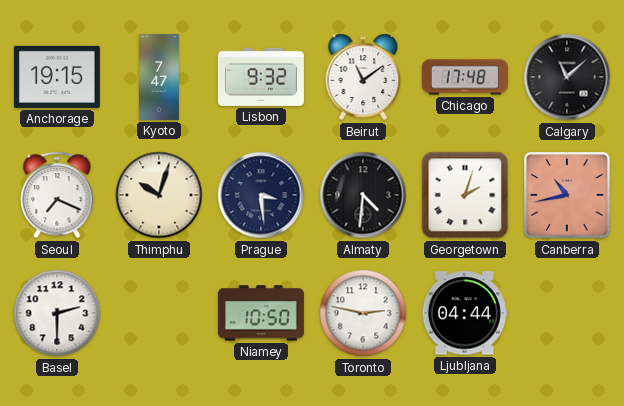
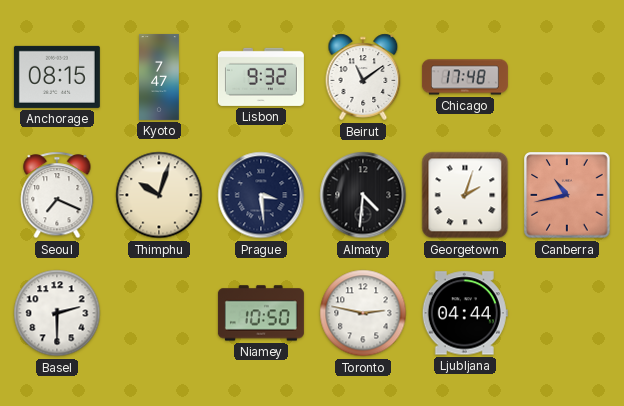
Anchorage: 19:15 -> 08:15
Calgary: 11:08 -> none
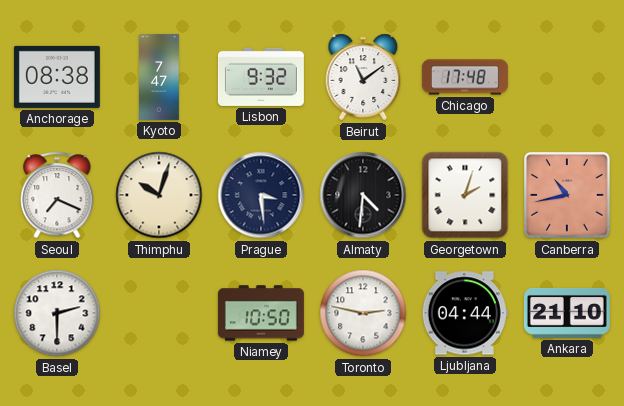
Anchorage: 08:15 -> 08:38
Ankara: none -> 21:10
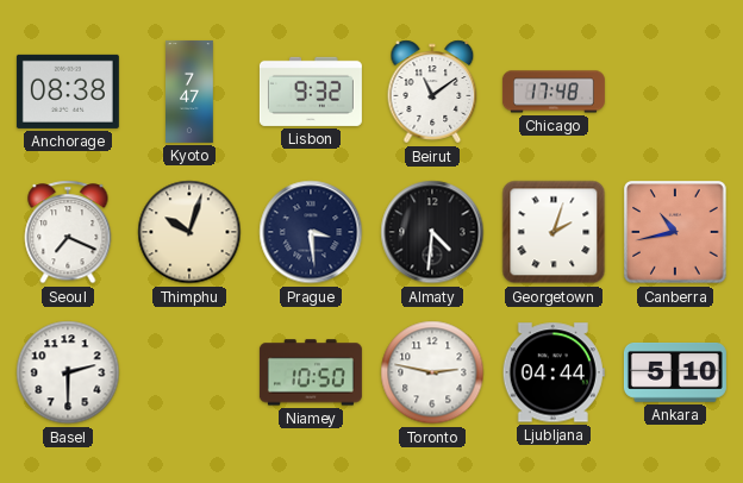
Ankara: 21:10 -> 5:10
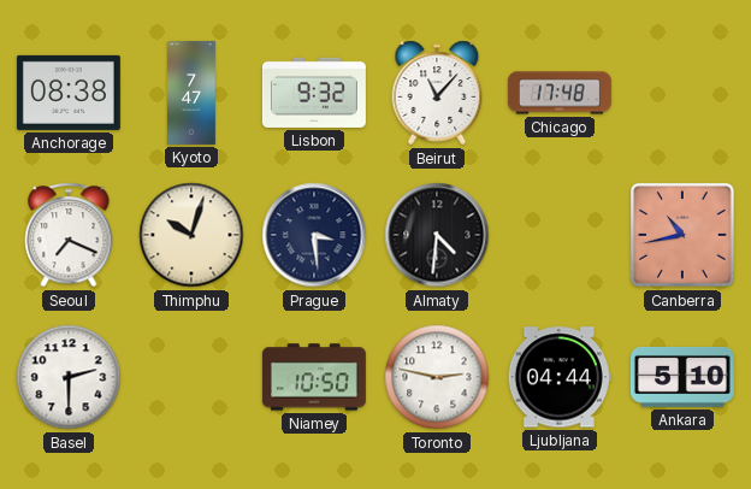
Beirut: 11:09 -> 11:07
Georgetown: 2:03 -> none
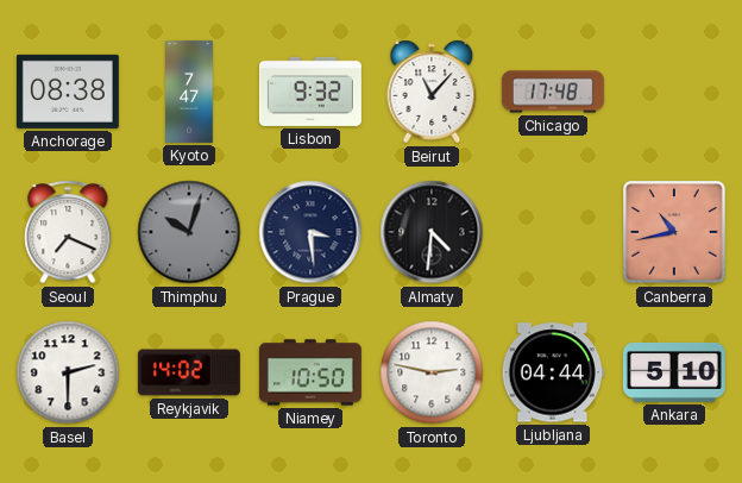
Thimphu dial: cream -> grey
Reykjavik: none -> 14:02
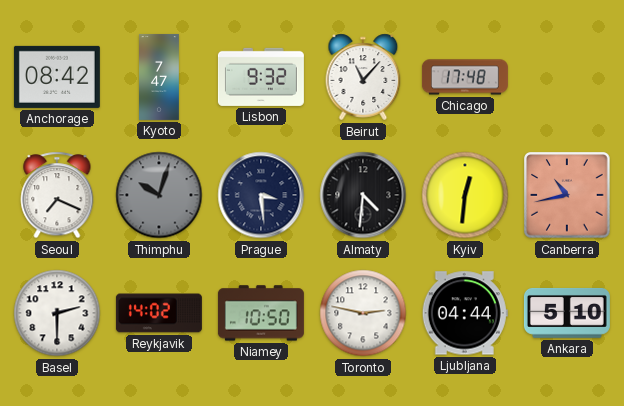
Anchorage: 08:38 -> 08:42
Kyiv: none -> 12:31
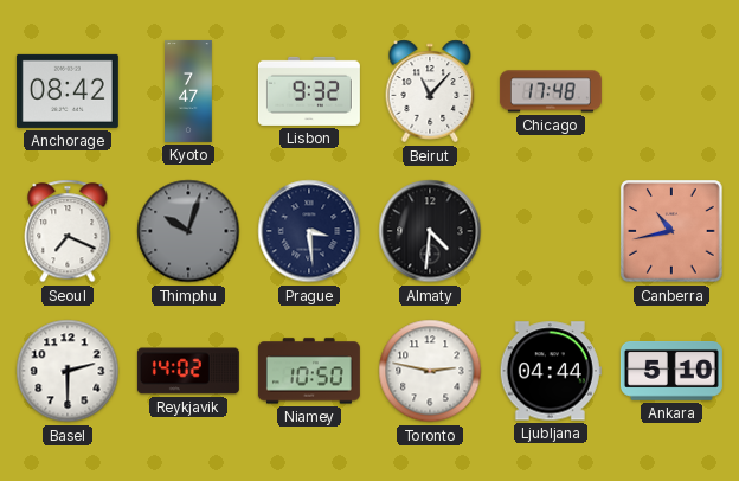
Kyiv: 12:31 -> none
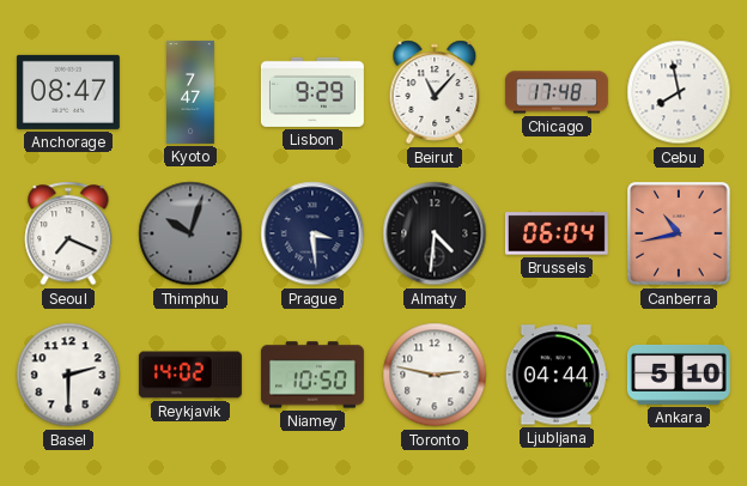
Anchorage: 08:42 -> 08:47
Lisbon: 9:32 -> 9:29
Cebu: none -> 7:58
Brussels: none -> 06:04
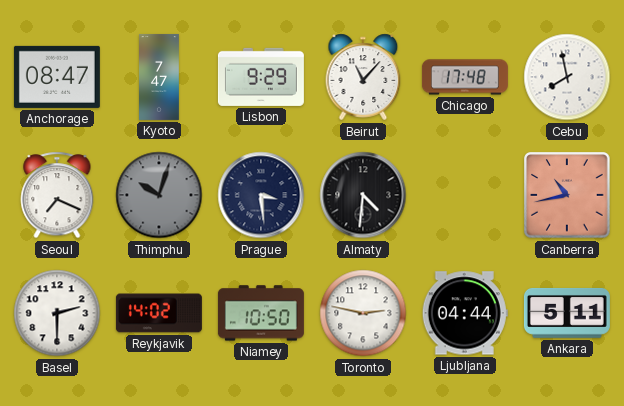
Brussels: 06:04 -> none
Ankara: 5:10 -> 5:11
